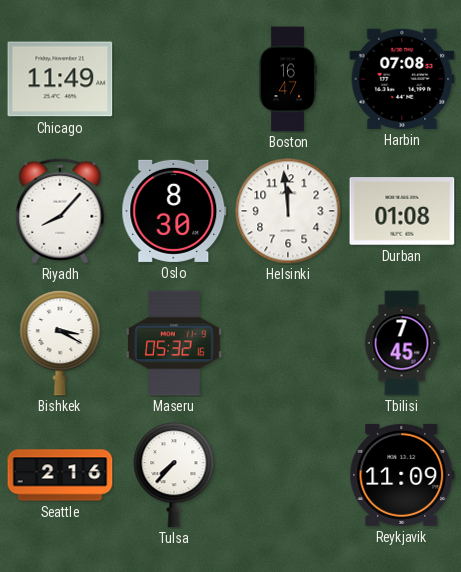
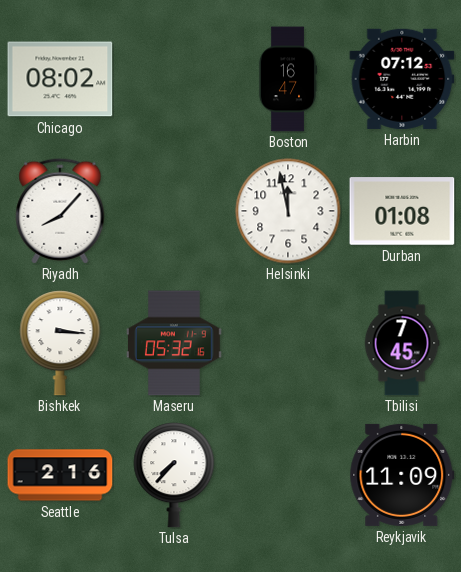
Chicago: 11:49 -> 08:02
Harbin: 07:08 -> 07:12
Oslo: 8:30 -> none
Helsinki: 11:59 -> 11:58
Bishkek: 3:20 -> 3:16
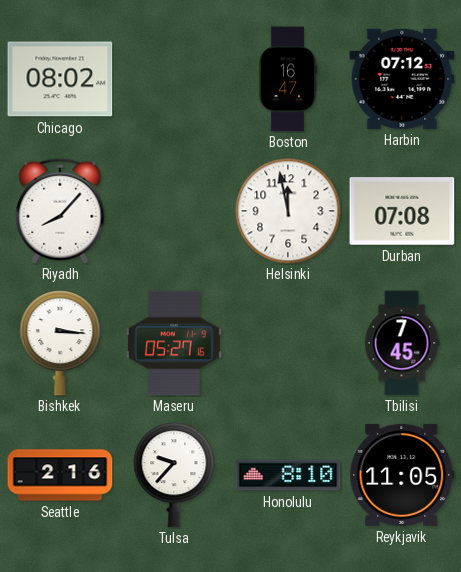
Durban: 01:08 -> 07:08
Maseru: 05:32 -> 05:27
Tulsa: 7:37 -> 9:37
Honolulu: none -> 8:10
Reykjavik: 11:09 -> 11:05
